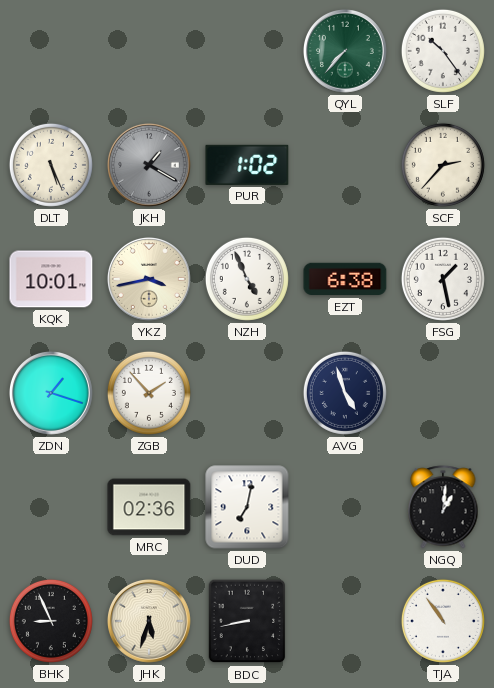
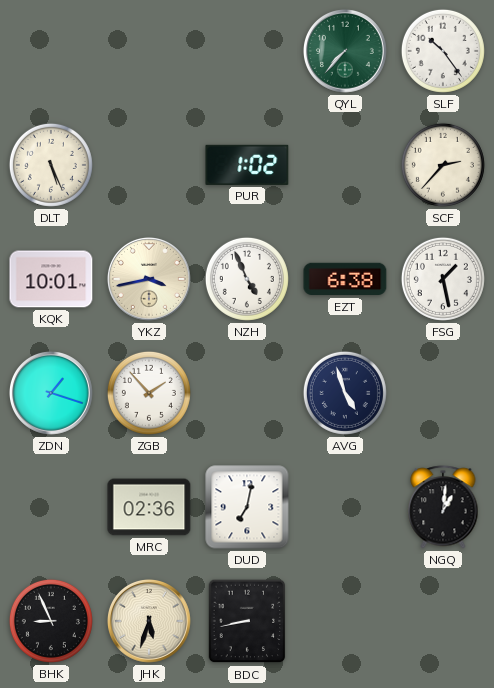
JKH: 1:20 -> none
TJA: 10:54 -> none
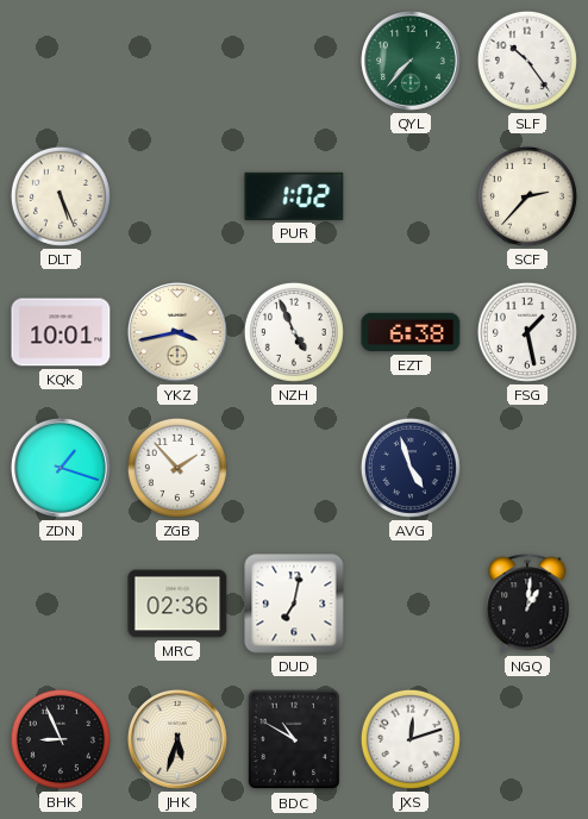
BDC: 8:43 -> 10:50
JXS: none -> 12:12
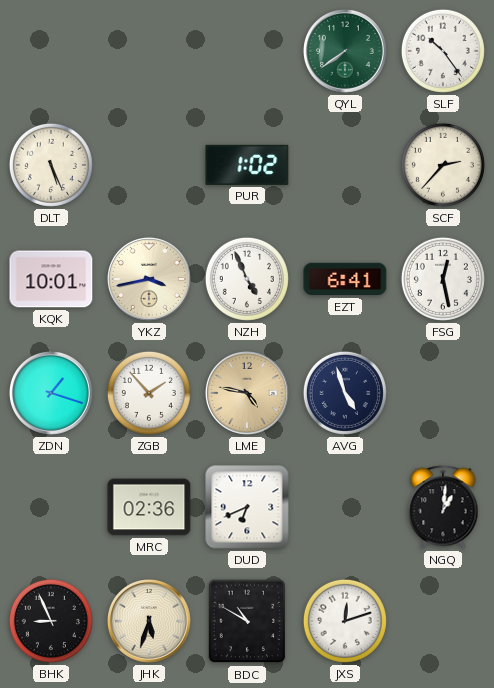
QYL: 7:37 -> 7:39
EZT: 6:38 -> 6:41
FSG: 1:28 -> 12:28
LME: none -> 4:47
DUD: 7:02 -> 6:41
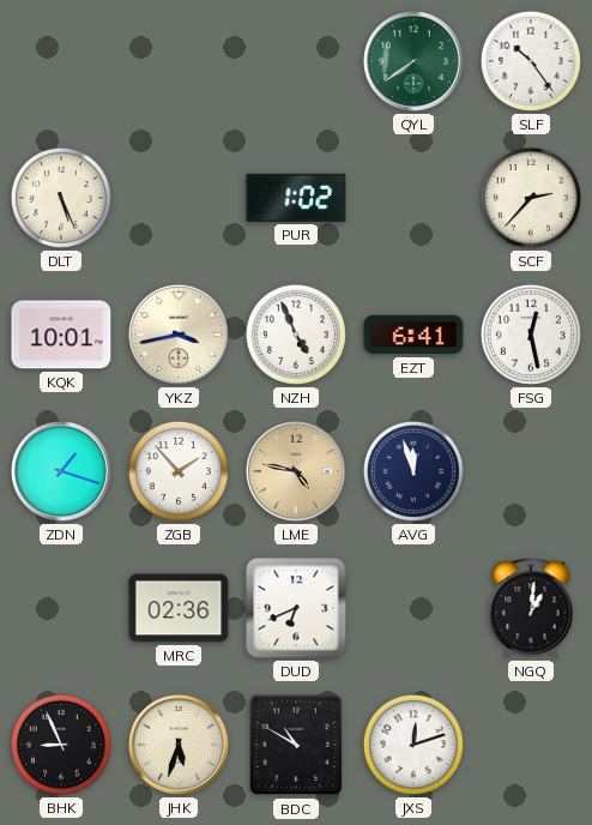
AVG: 4:57 -> 11:57
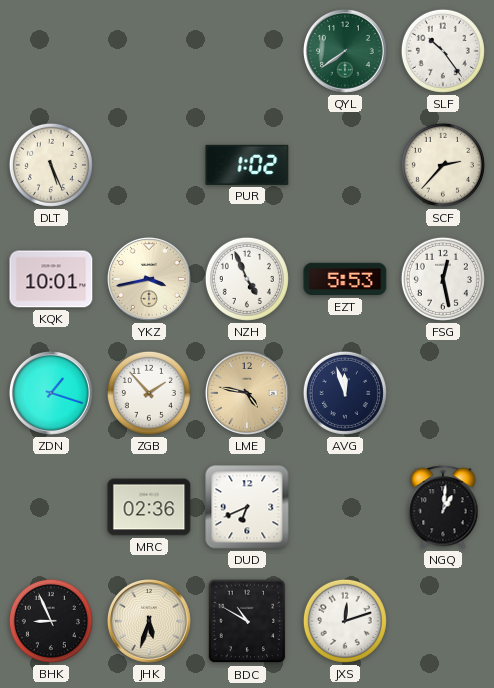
EZT: 6:41 -> 5:53
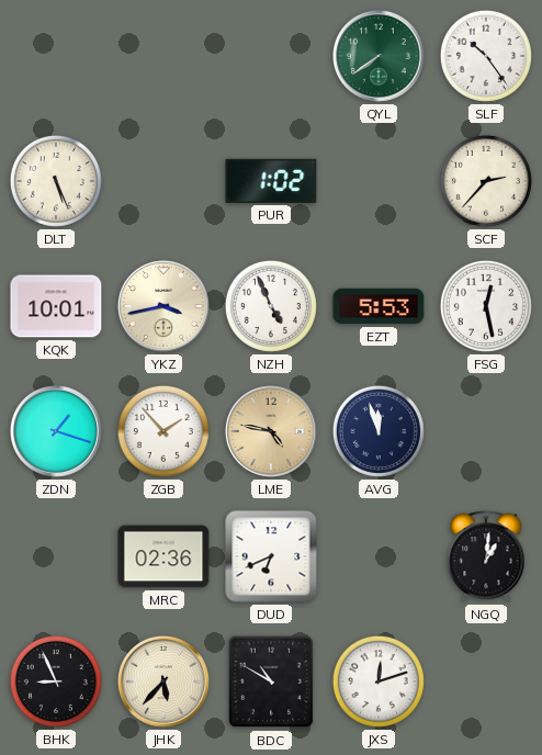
JHK: 5:33 -> 5:37
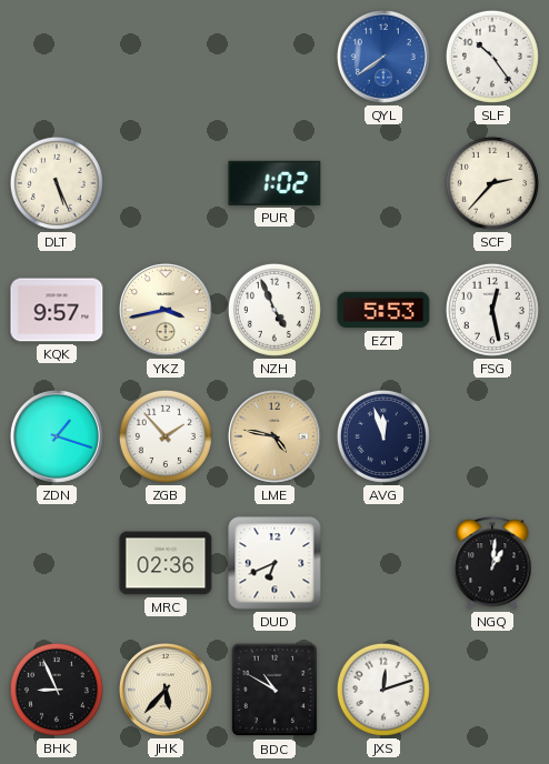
QYL dial: green -> blue
KQK: 10:01 -> 9:57
